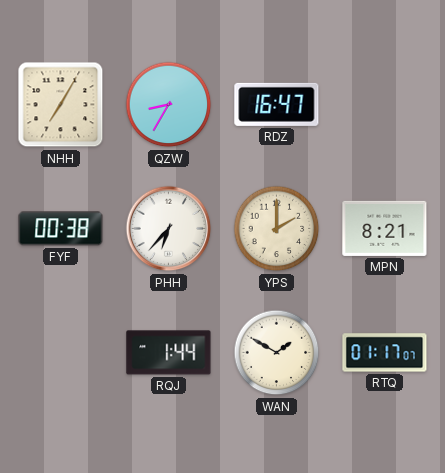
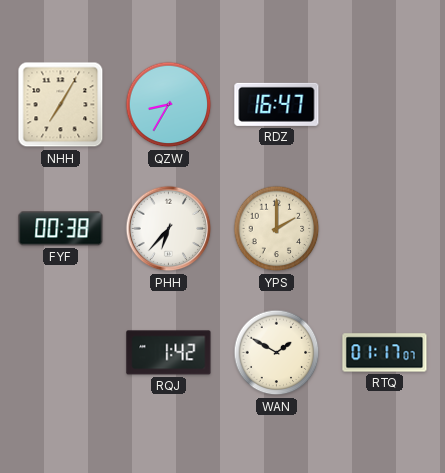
MPN: 8:21 -> none
RQJ: 1:44 -> 1:42
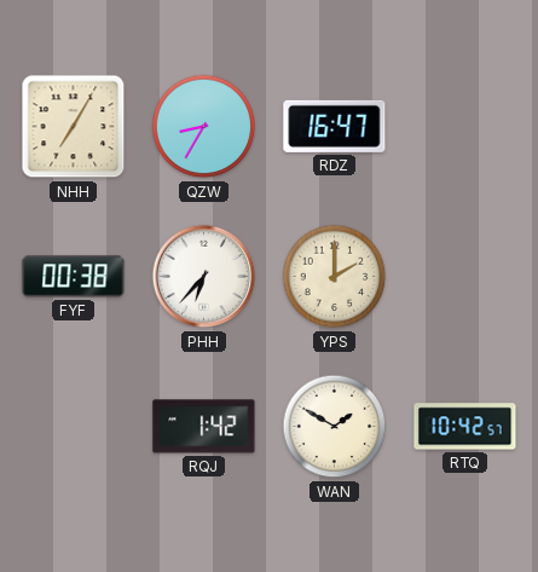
RTQ: 01:17 -> 10:42
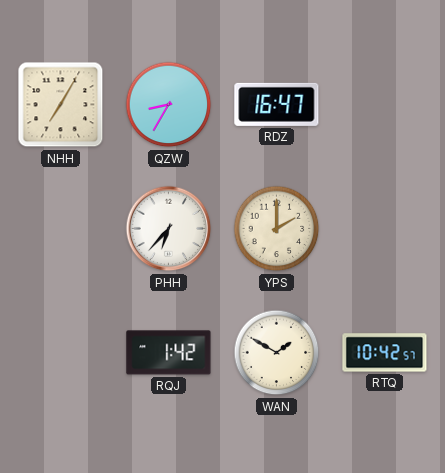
FYF: 00:38 -> none
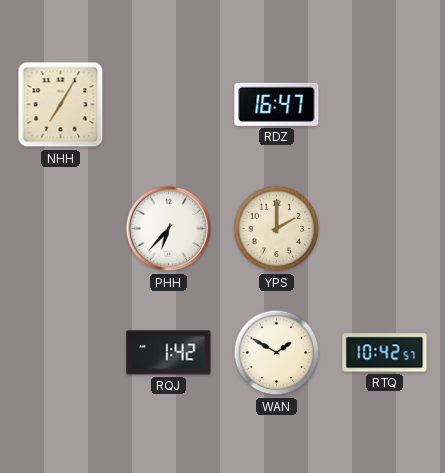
QZW: 8:35 -> none
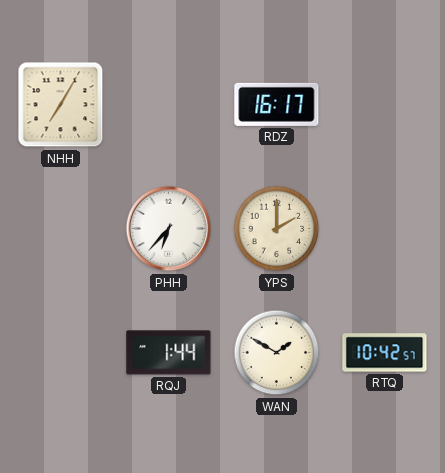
RDZ: 16:47 -> 16:17
RQJ: 1:42 -> 1:44
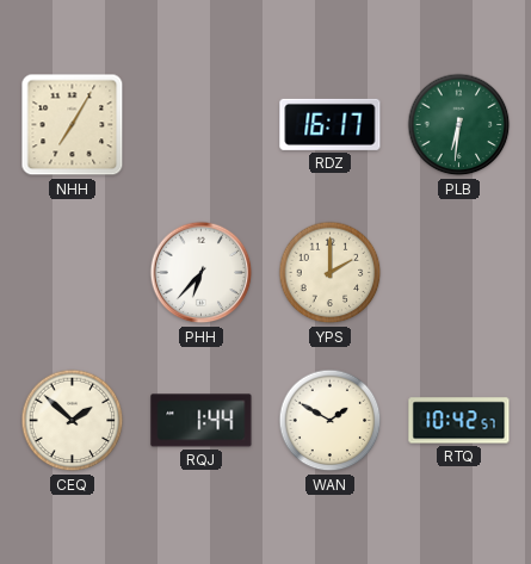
PLB: none -> 6:31
CEQ: none -> 1:52
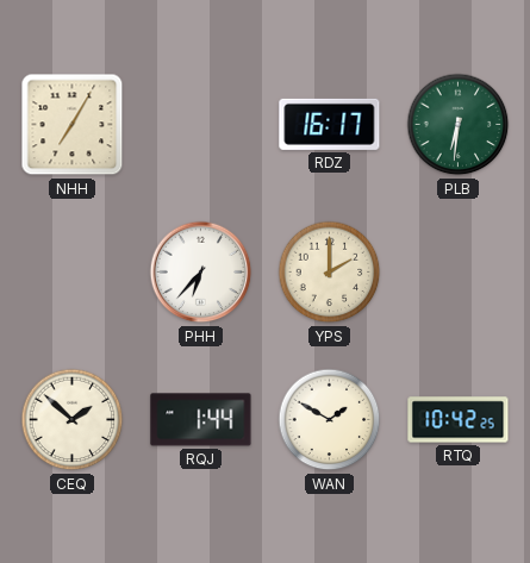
RTQ: 10:42:57 -> 10:42:25
